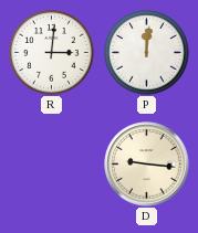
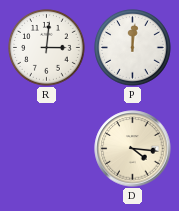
D: 9:16 -> 4:16
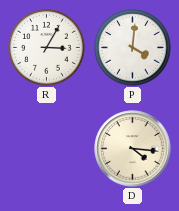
R: 3:01 -> 3:05
P: 12:01 -> 4:01
